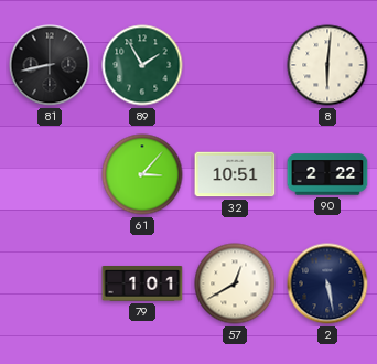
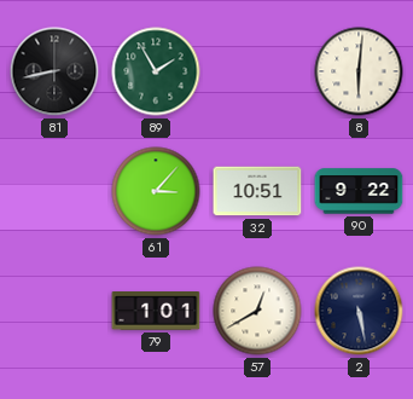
90: 2:22 -> 9:22
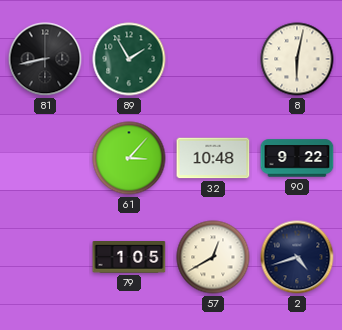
8: 6:01 -> 6:02
32: 10:51 -> 10:48
79: 1:01 -> 1:05
2: 5:28 -> 4:42
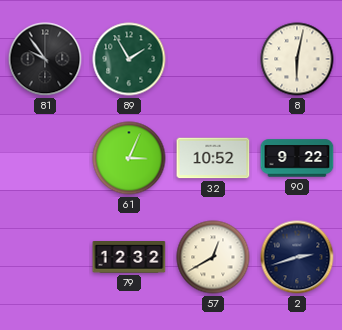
81: 8:43 -> 9:54
61: 3:07 -> 3:04
32: 10:48 -> 10:52
79: 1:05 -> 12:32
2: 4:42 -> 2:42
